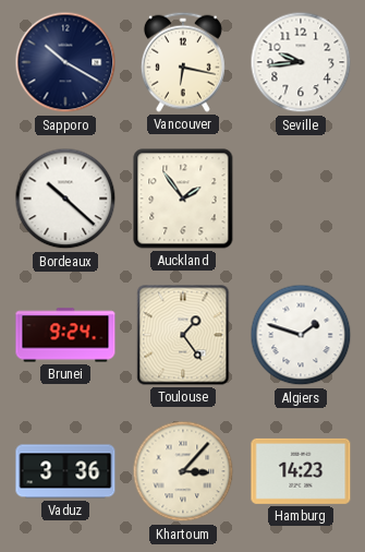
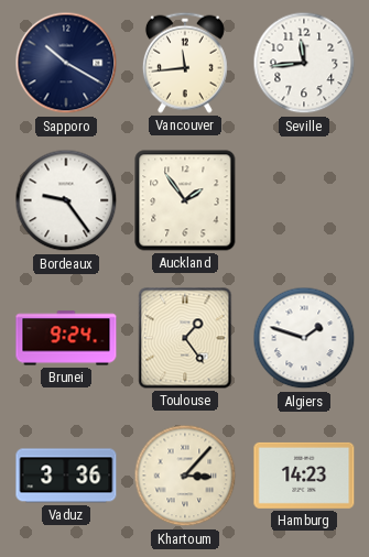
Vancouver: 6:17 -> 11:44
Seville: 9:44 -> 11:44
Bordeaux: 10:22 -> 9:24
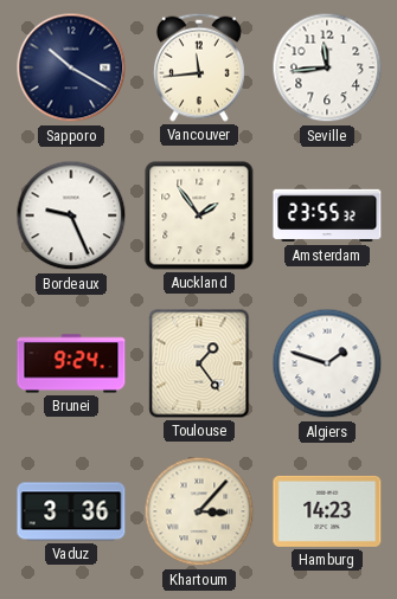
Bordeaux: 9:24 -> 9:26
Amsterdam: none -> 23:55
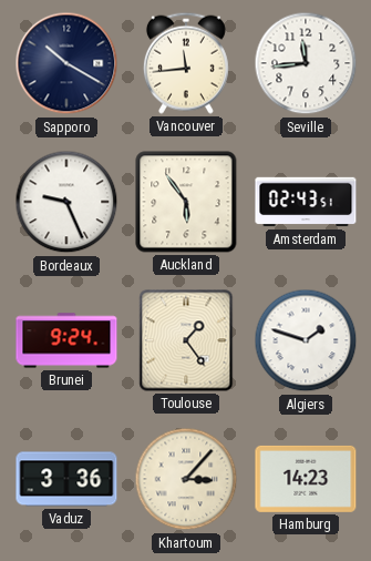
Auckland: 1:54 -> 5:54
Amsterdam: 23:55 -> 02:43
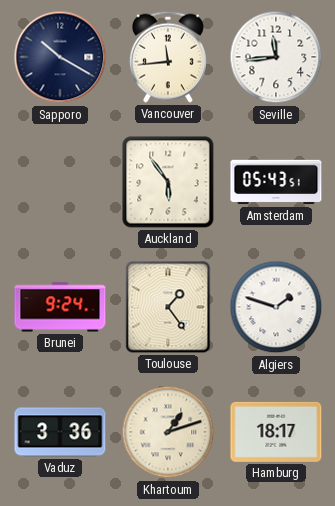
Bordeaux: 9:26 -> none
Amsterdam: 02:43 -> 05:43
Khartoum: 3:07 -> 1:12
Hamburg: 14:23 -> 18:17
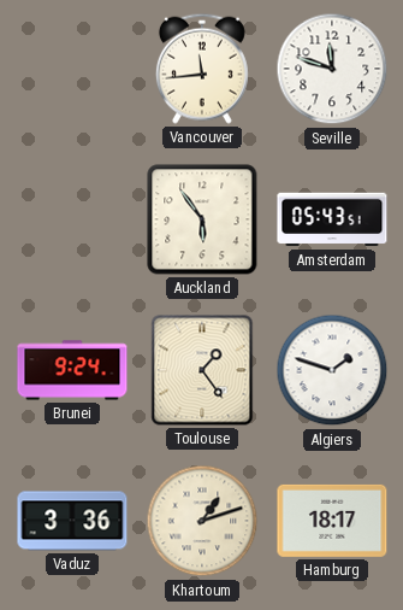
Sapporo: 10:20 -> none
Seville: 11:44 -> 11:48
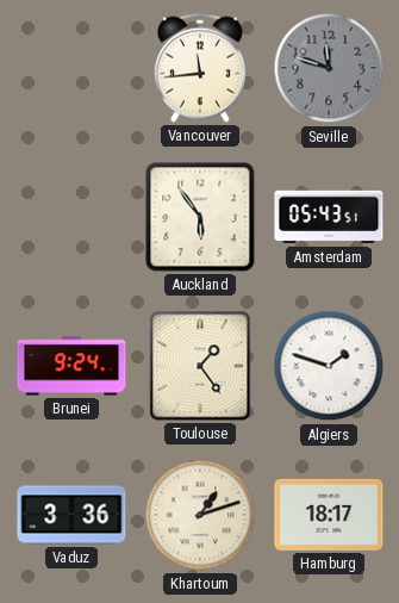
Seville dial: white -> grey
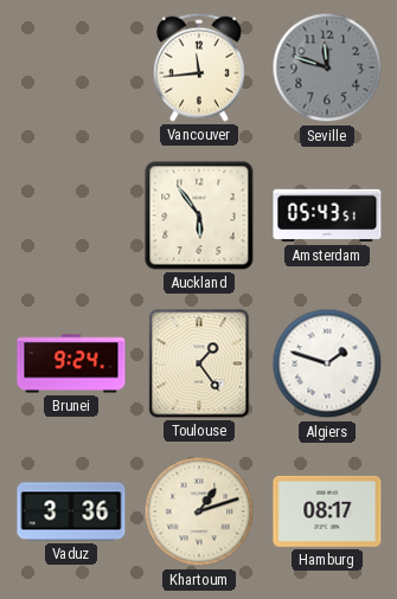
Hamburg: 18:17 -> 08:17
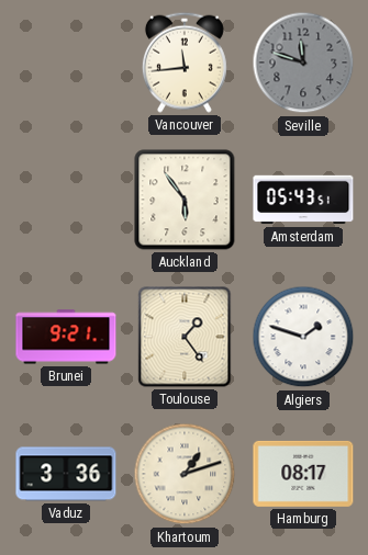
Brunei: 9:24 -> 9:21
